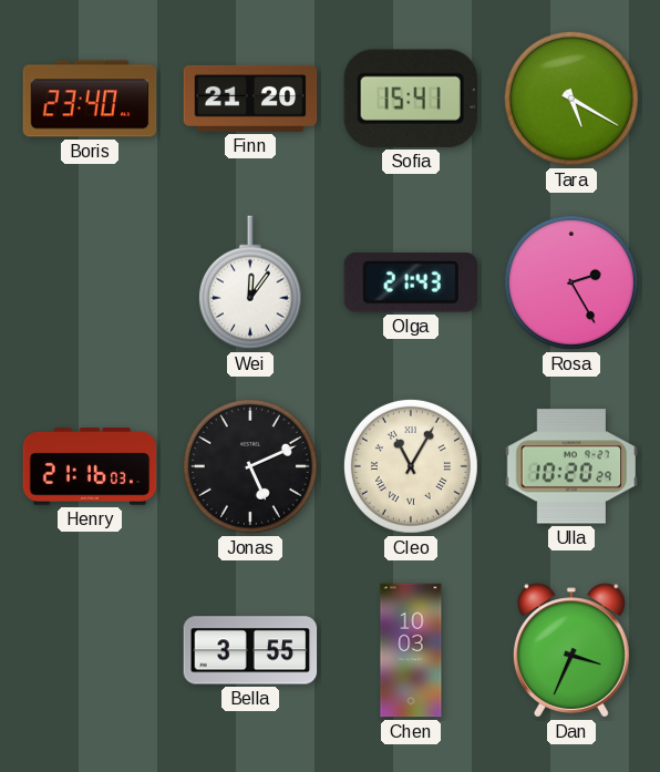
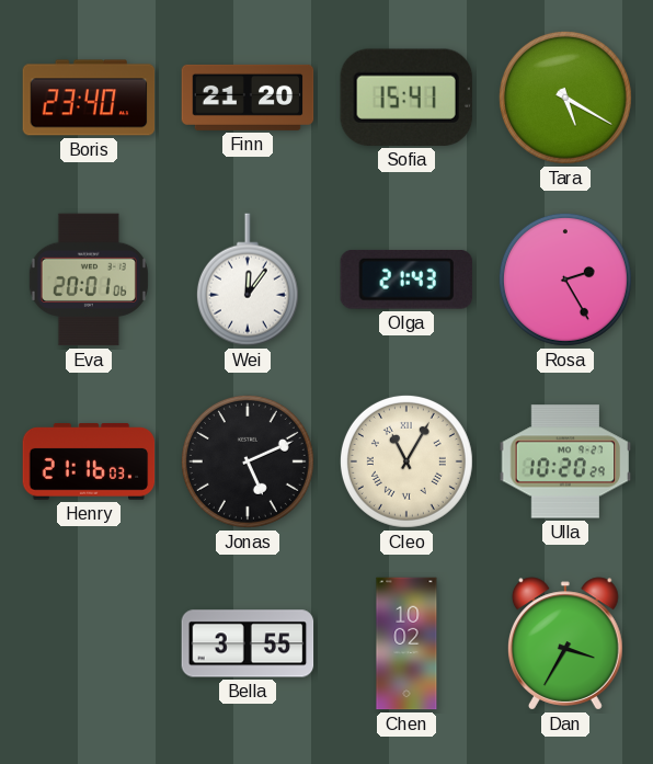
Eva: none -> 20:01
Chen: 10:03 -> 10:02
Dan: 3:34 -> 3:35
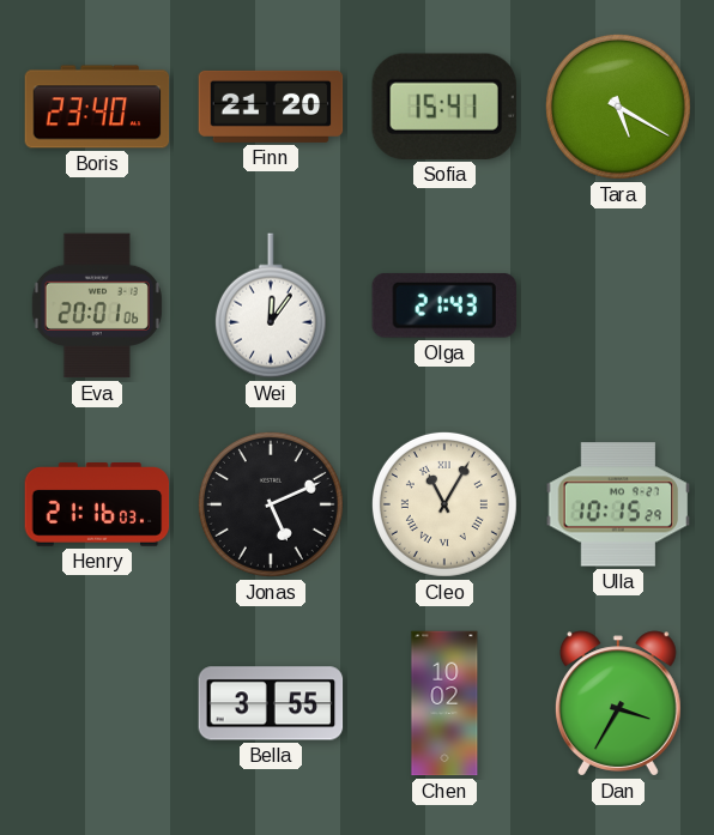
Rosa: 2:25 -> none
Ulla: 10:20 -> 10:15
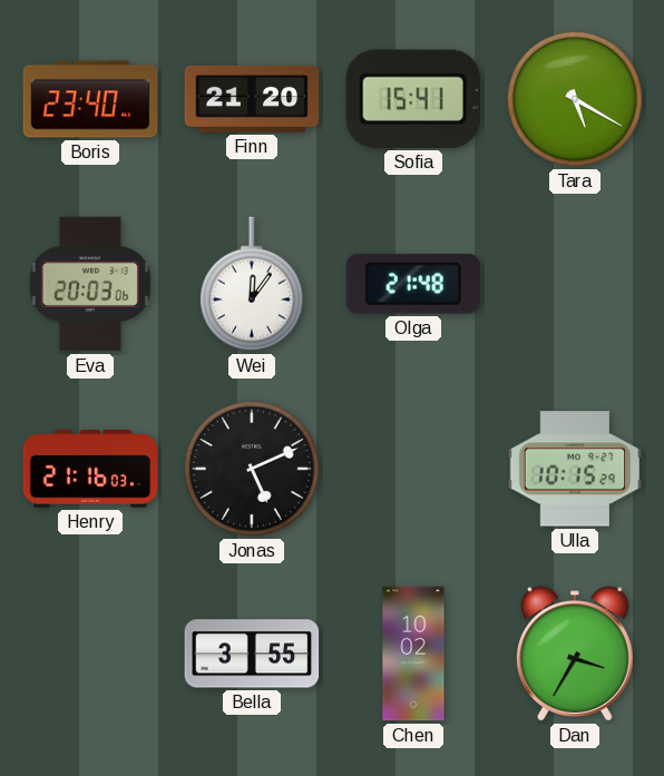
Eva: 20:01 -> 20:03
Olga: 21:43 -> 21:48
Cleo: 11:05 -> none
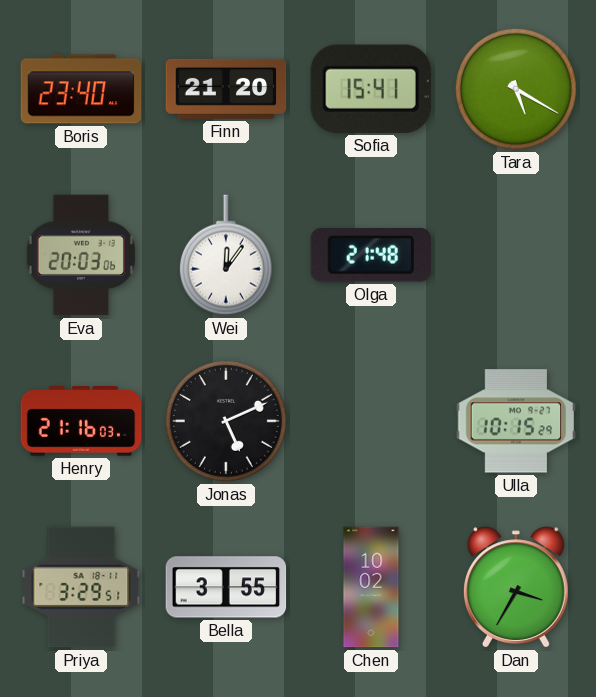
Priya: none -> 3:29
